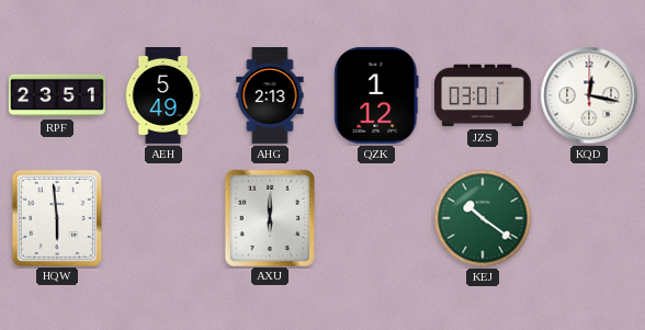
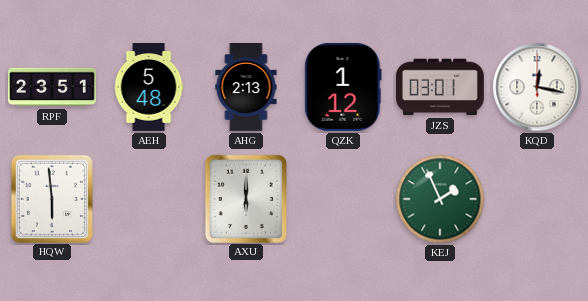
AEH: 5:49 -> 5:48
KEJ: 10:21 -> 1:56
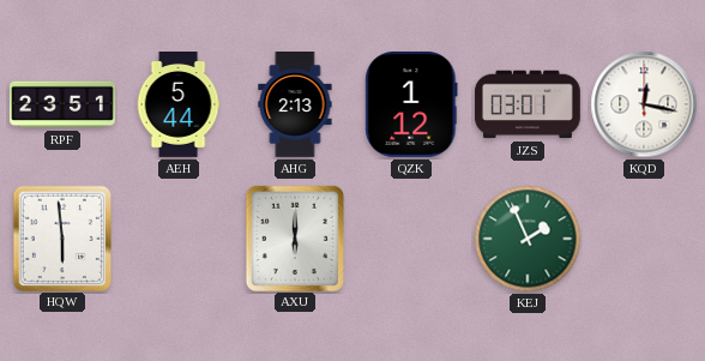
AEH: 5:48 -> 5:44
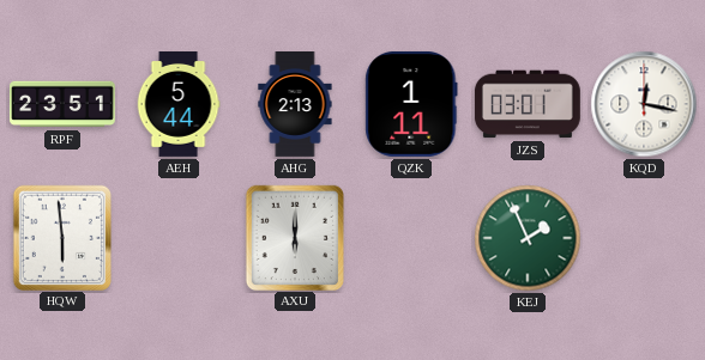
QZK: 1:12 -> 1:11
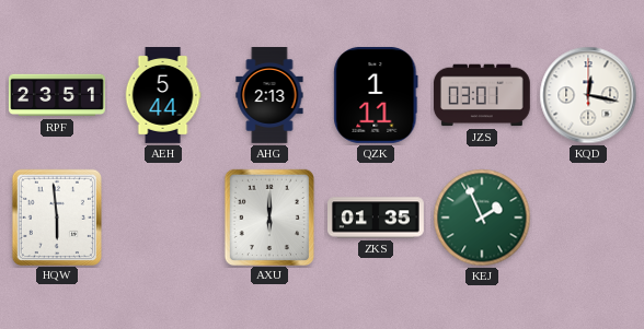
ZKS: none -> 01:35
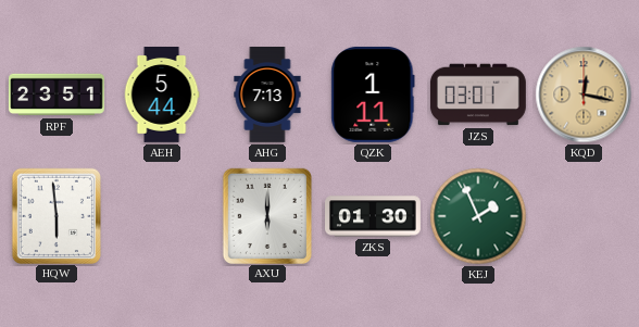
AHG: 2:13 -> 7:13
KQD dial: white -> champagne
ZKS: 01:35 -> 01:30
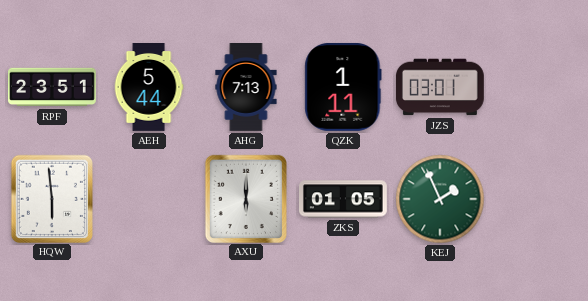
KQD: 12:17 -> none
ZKS: 01:30 -> 01:05
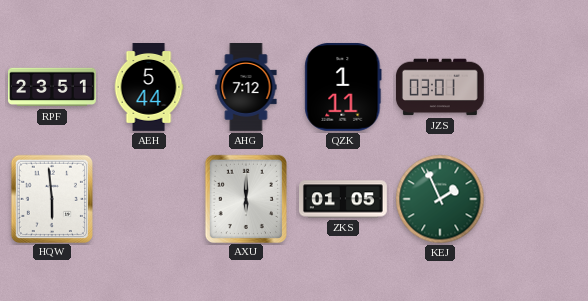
AHG: 7:13 -> 7:12
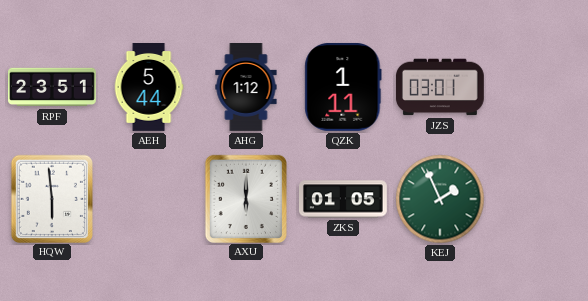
AHG: 7:12 -> 1:12
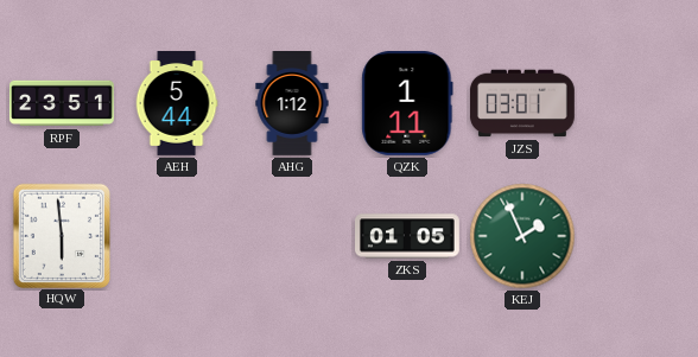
AXU: 6:00 -> none
